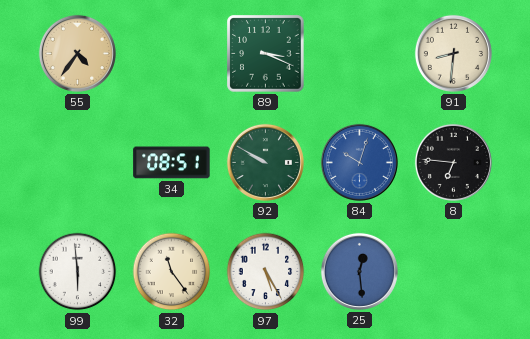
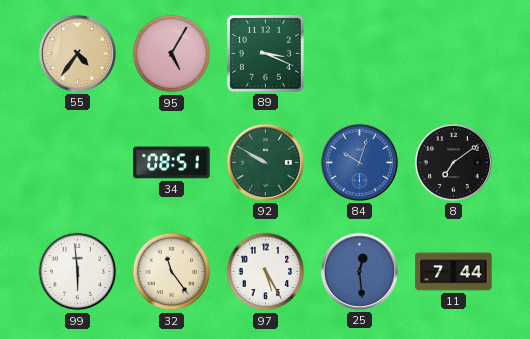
95: none -> 5:05
91: 8:31 -> none
8: 6:46 -> 7:09
11: none -> 7:44
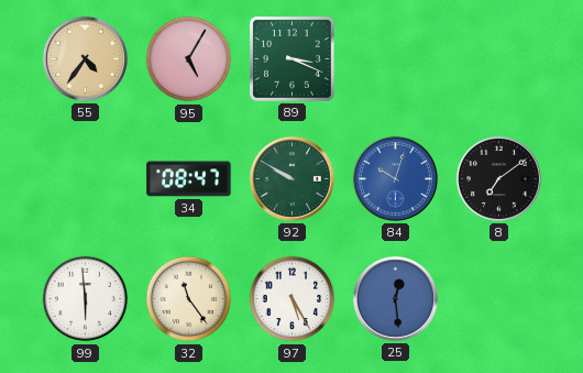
34: 08:51 -> 08:47
11: 7:44 -> none
